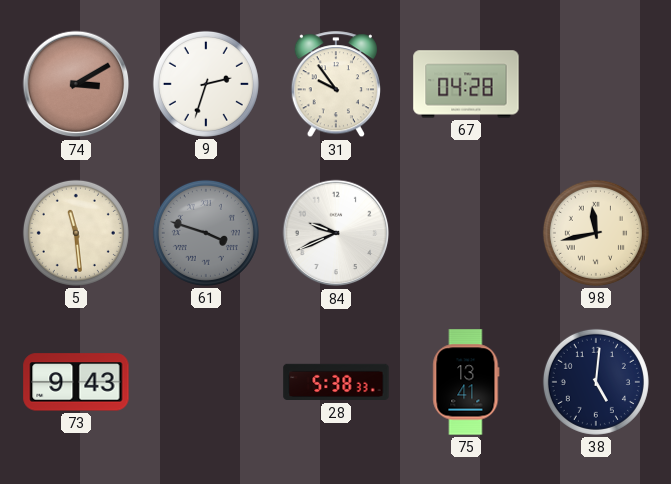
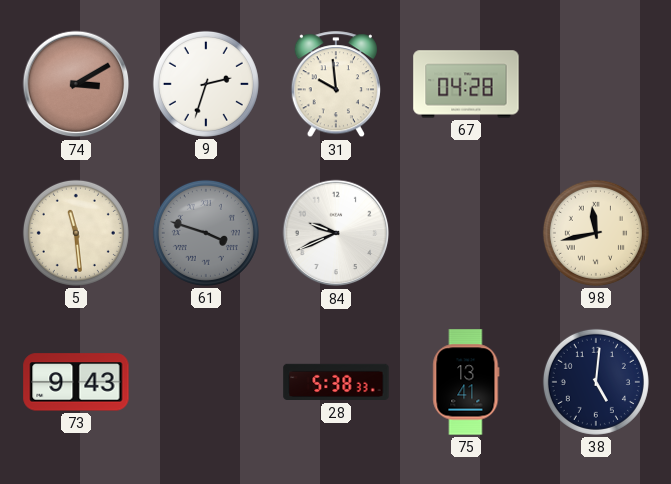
31: 9:54 -> 9:59
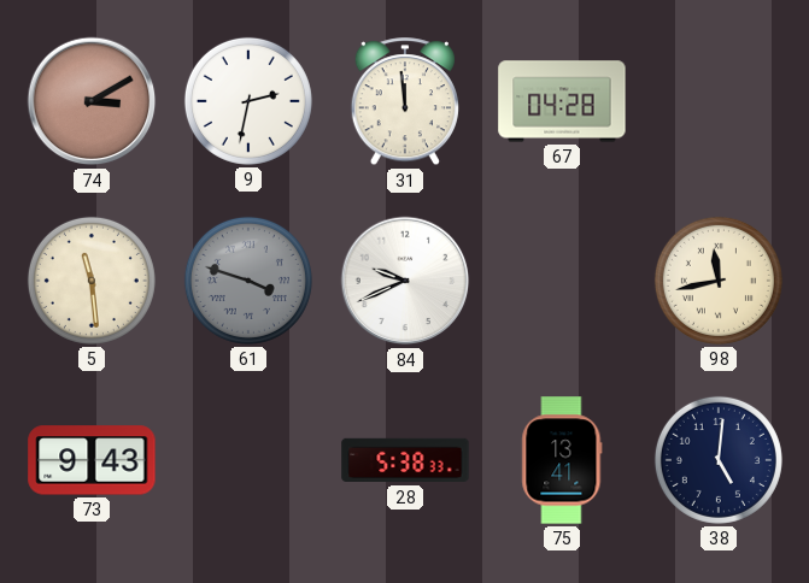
9: 2:33 -> 2:32
31: 9:59 -> 11:59
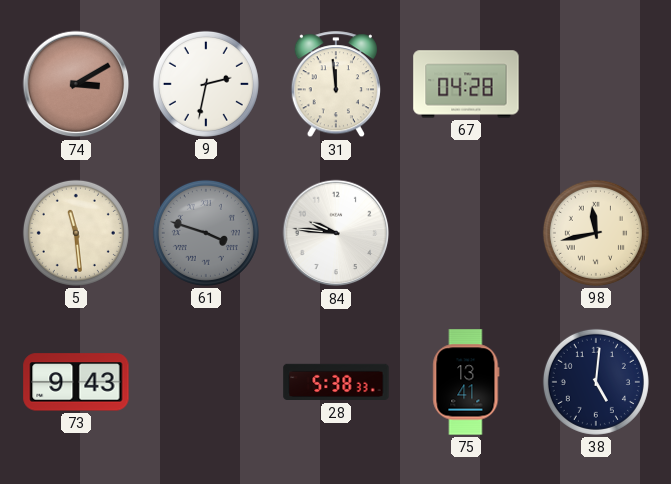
84: 9:41 -> 9:46
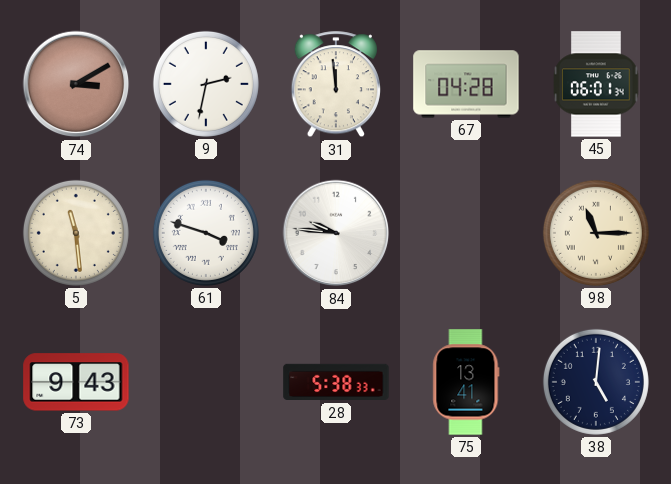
45: none -> 06:01
61 dial: grey -> white
98: 11:43 -> 11:15
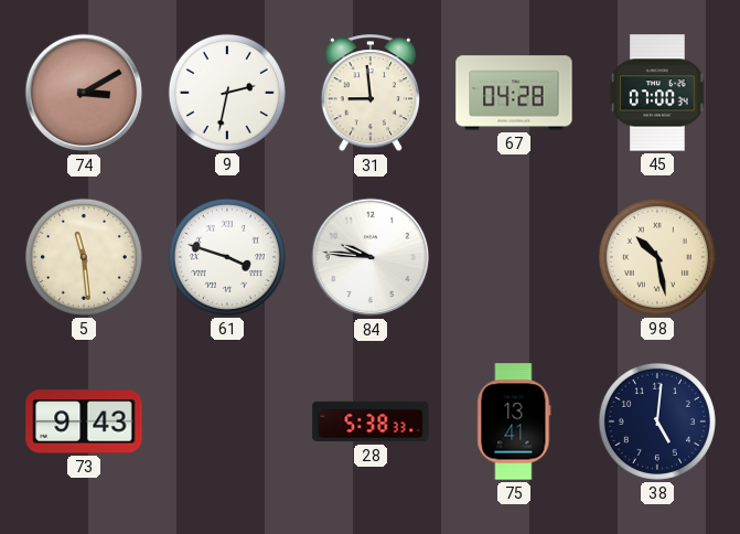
31: 11:59 -> 8:59
45: 06:01 -> 07:00
98: 11:15 -> 10:28
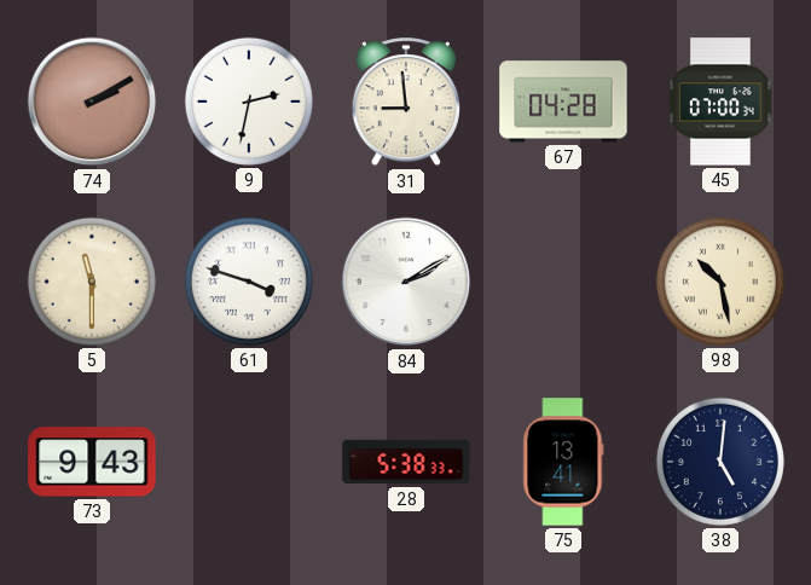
74: 3:10 -> 2:10
5: 11:29 -> 11:30
84: 9:46 -> 2:10
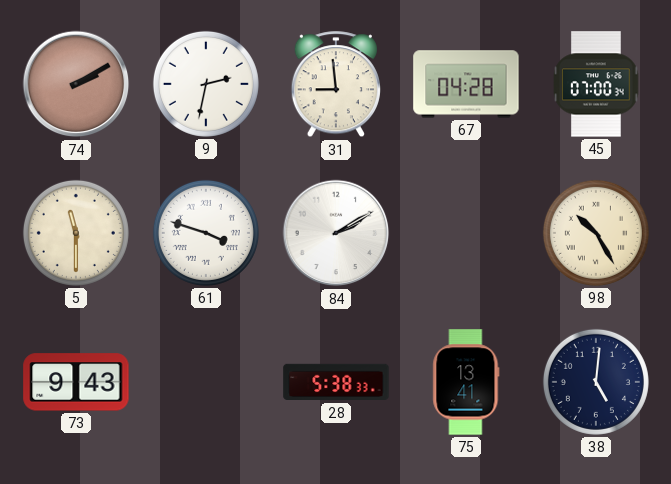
98: 10:28 -> 10:25
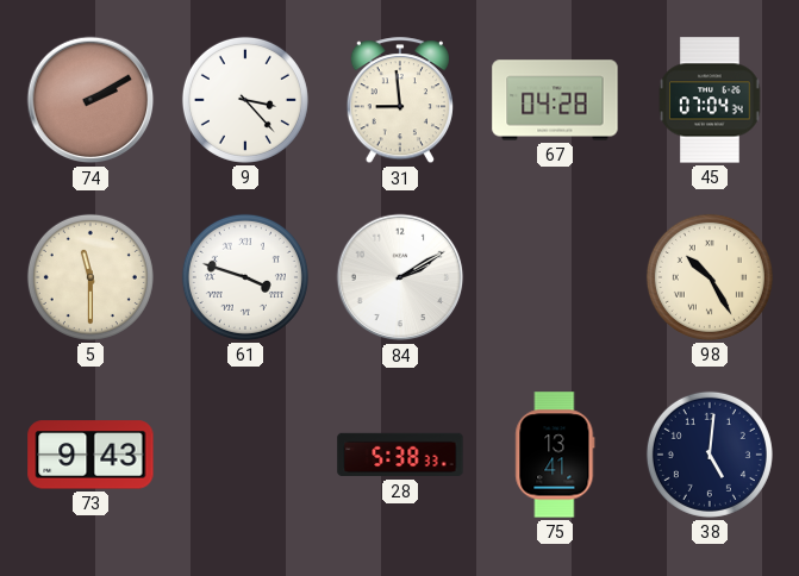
9: 2:32 -> 3:23
45: 07:00 -> 07:04
